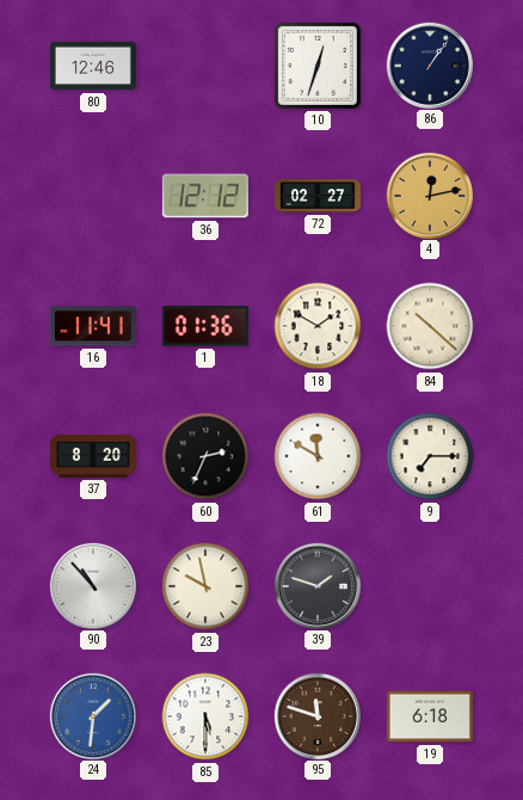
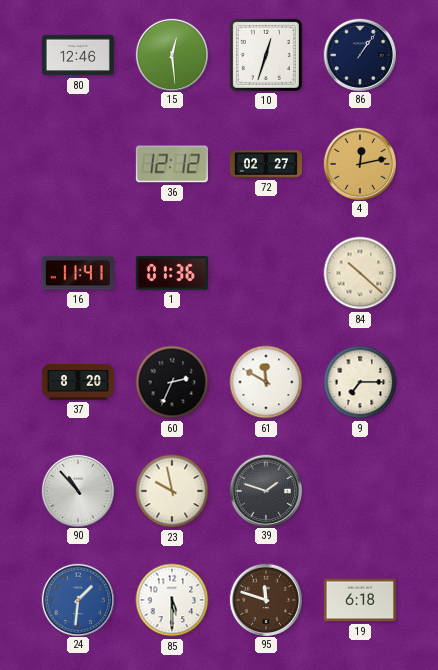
15: none -> 12:29
18: 1:50 -> none
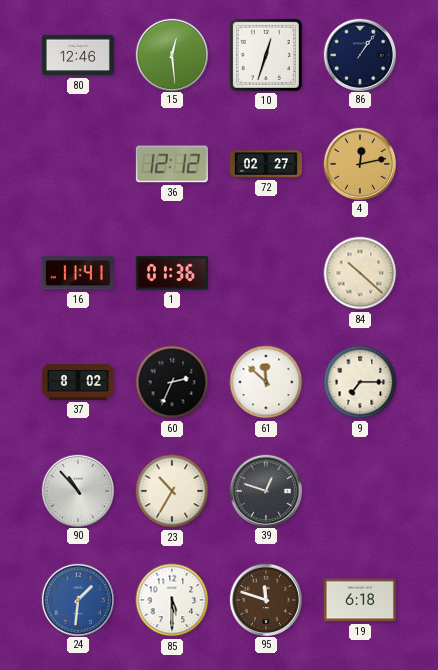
37: 8:20 -> 8:02
61: 11:50 -> 11:52
23: 9:58 -> 10:35
39: 1:48 -> 12:48
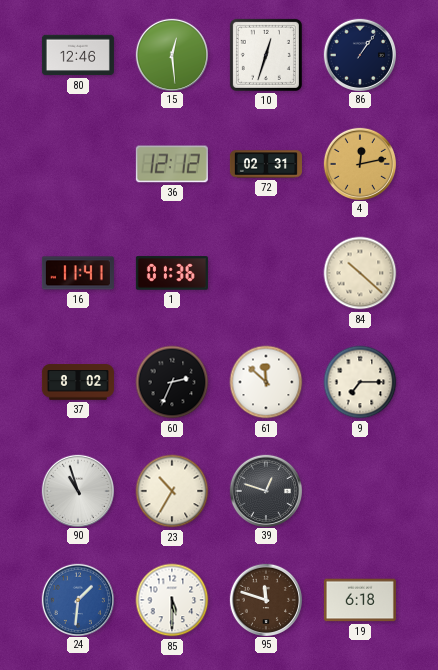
72: 02:27 -> 02:31
90: 10:53 -> 10:57
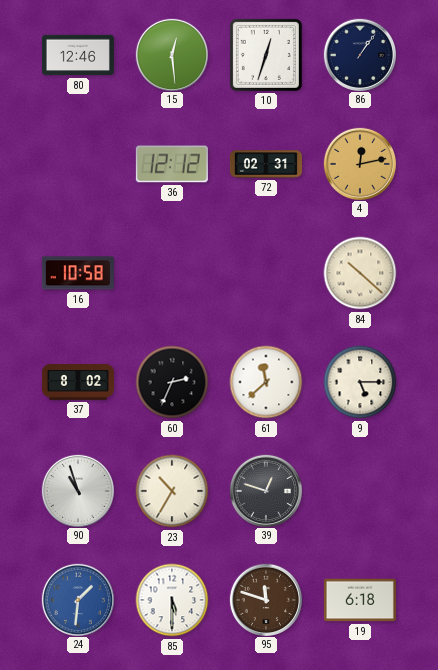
16: 11:41 -> 10:58
1: 01:36 -> none
61: 11:52 -> 11:38
9: 7:15 -> 5:15
